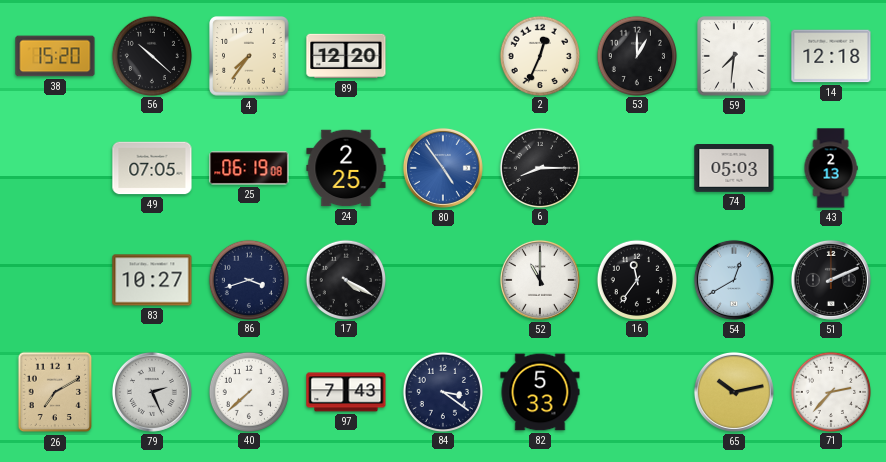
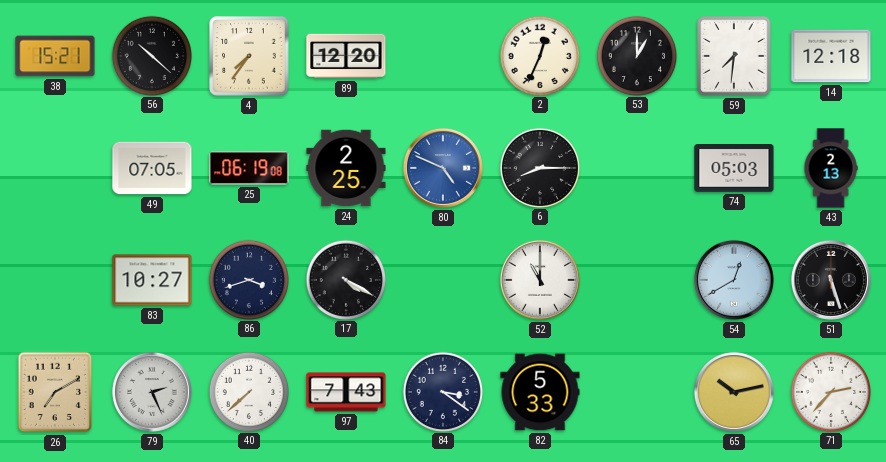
38: 15:20 -> 15:21
80: 4:54 -> 4:49
16: 11:36 -> none
51: 2:11 -> 5:27
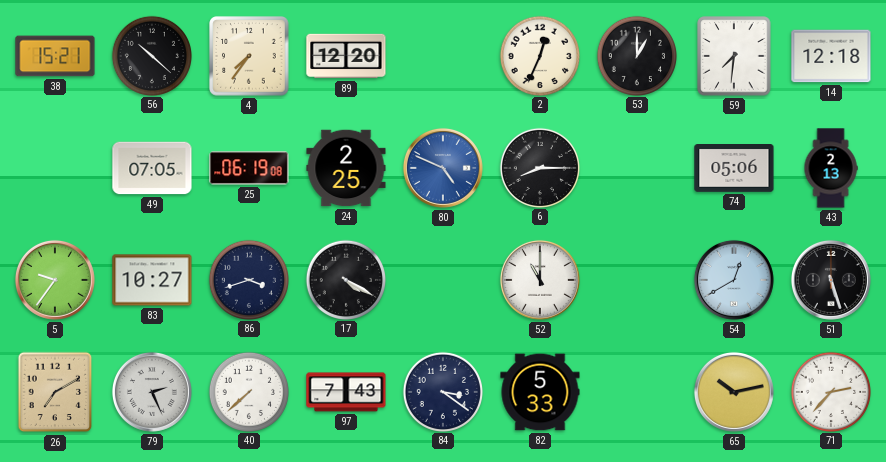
74: 05:03 -> 05:06
5: none -> 9:36
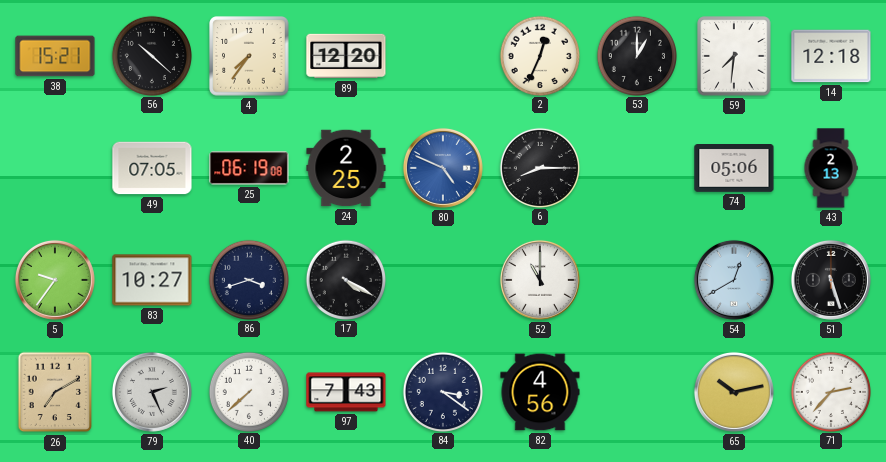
82: 5:33 -> 4:56
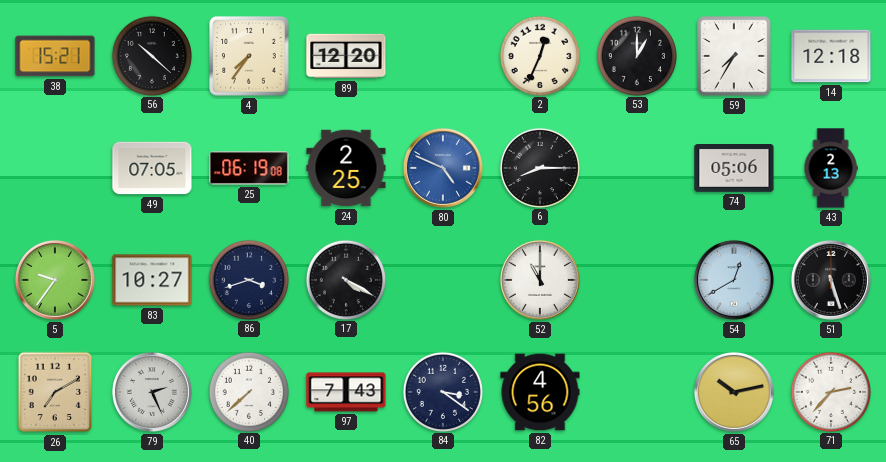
59: 7:31 -> 7:35
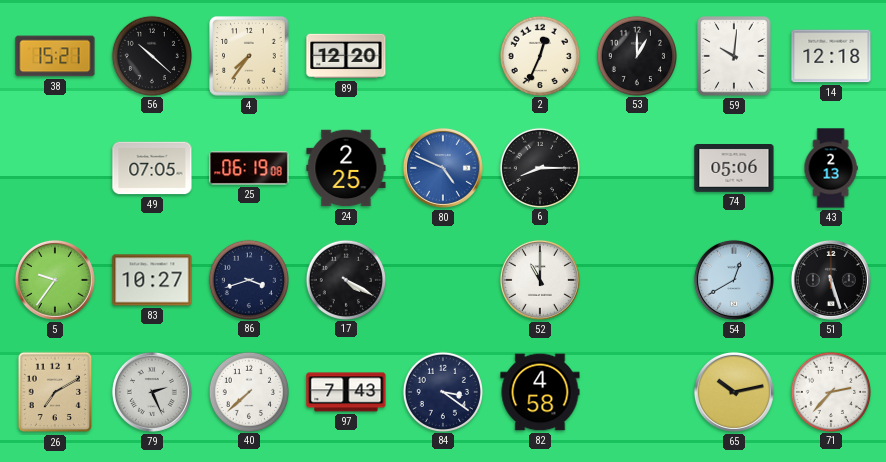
59: 7:35 -> 10:01
82: 4:56 -> 4:58
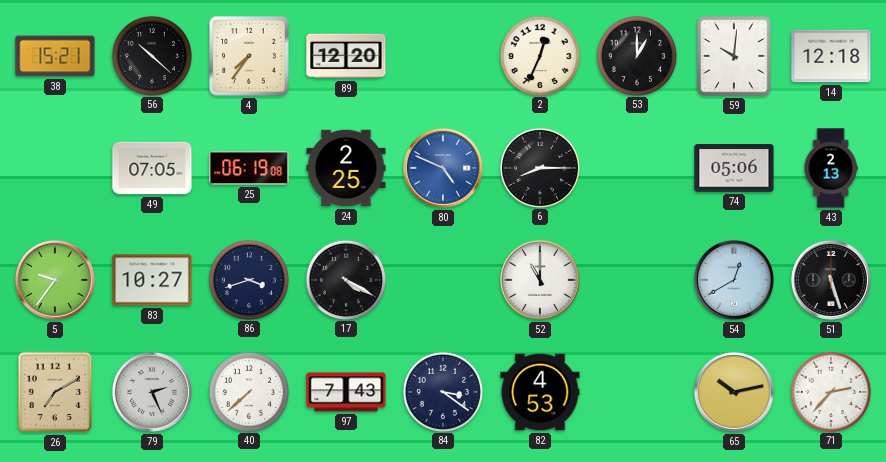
82: 4:58 -> 4:53
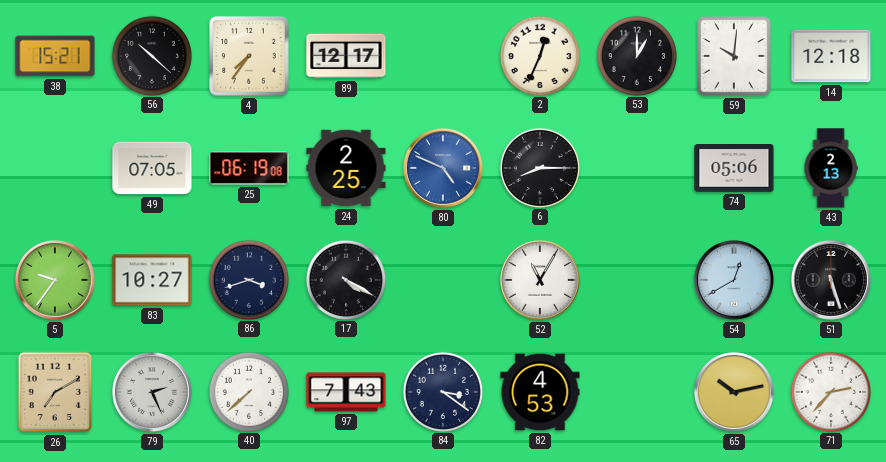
89: 12:20 -> 12:17
52: 11:00 -> 11:05
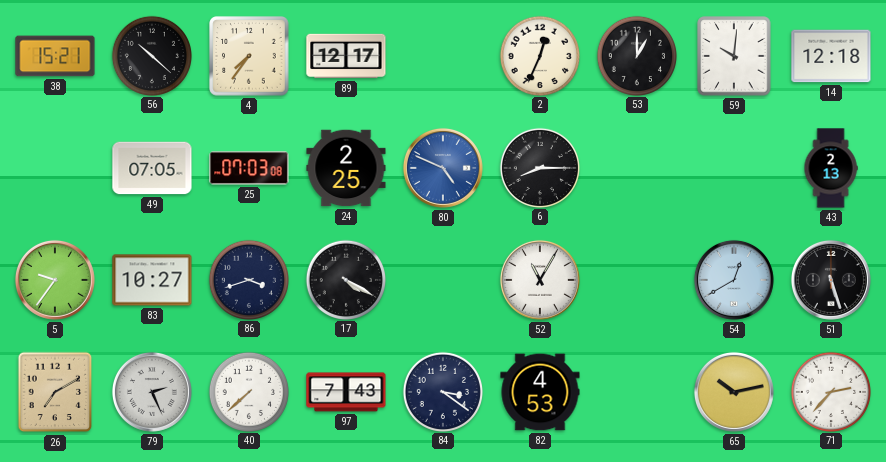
25: 06:19 -> 07:03
74: 05:06 -> none
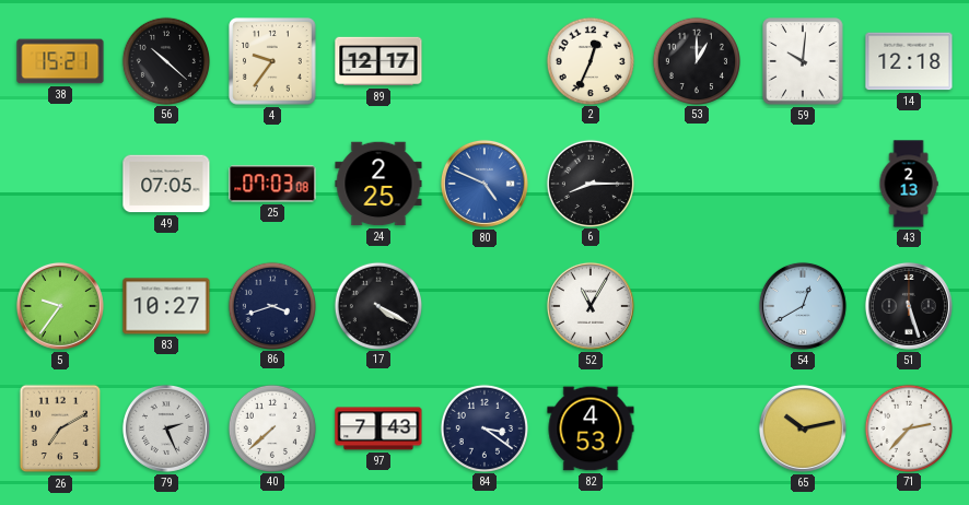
4: 7:36 -> 9:36
